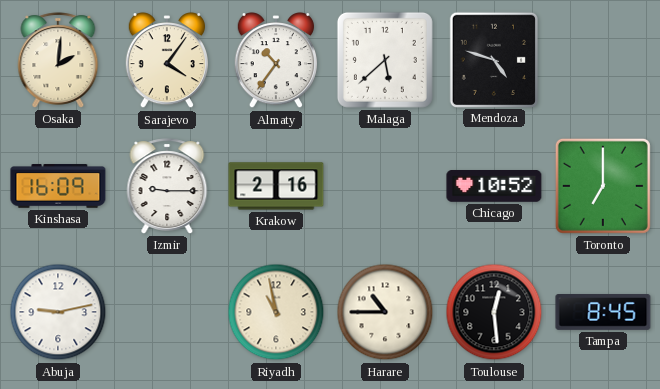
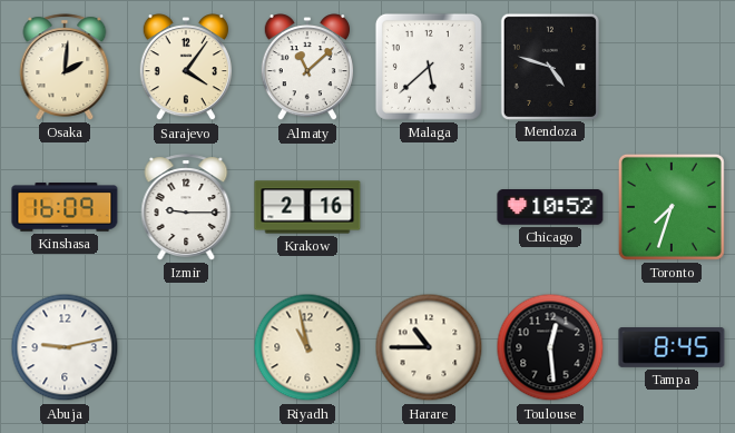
Almaty: 10:36 -> 11:08
Toronto: 7:00 -> 7:33
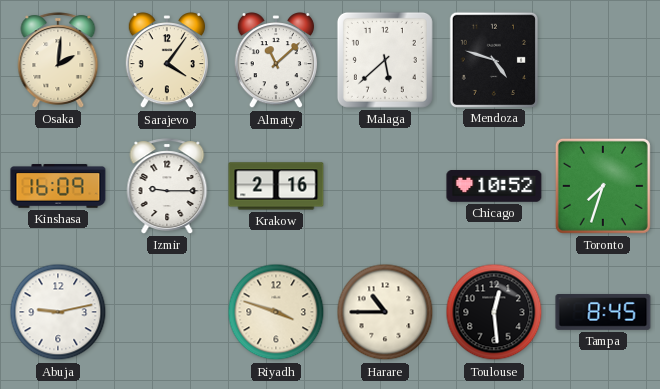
Riyadh: 10:58 -> 3:48
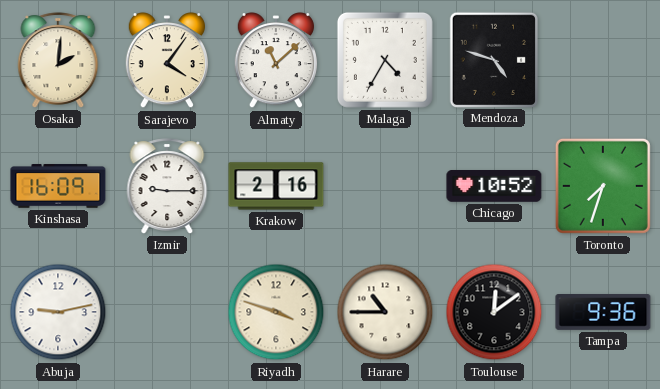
Malaga: 5:38 -> 4:35
Toulouse: 12:29 -> 12:09
Tampa: 8:45 -> 9:36
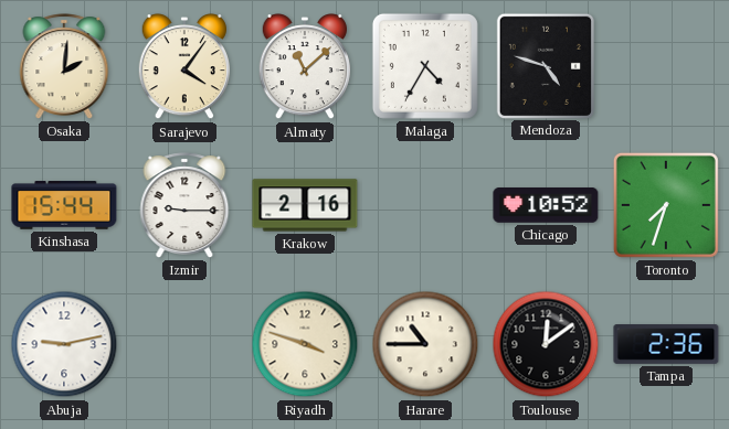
Kinshasa: 16:09 -> 15:44
Tampa: 9:36 -> 2:36
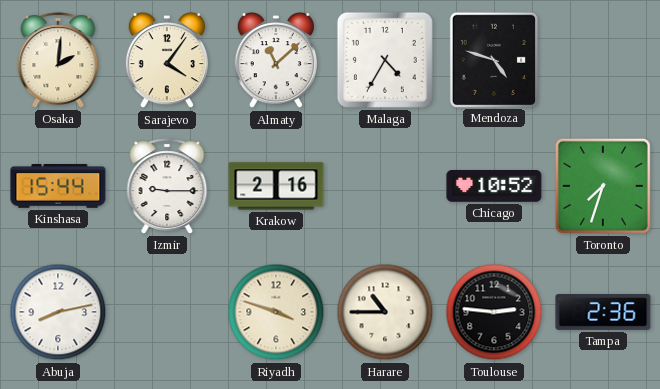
Abuja: 9:13 -> 8:13
Toulouse: 12:09 -> 2:46
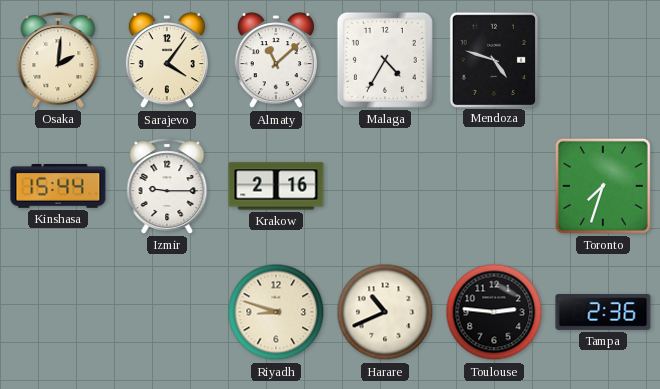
Chicago: 10:52 -> none
Abuja: 8:13 -> none
Riyadh: 3:48 -> 8:48
Harare: 10:45 -> 10:41
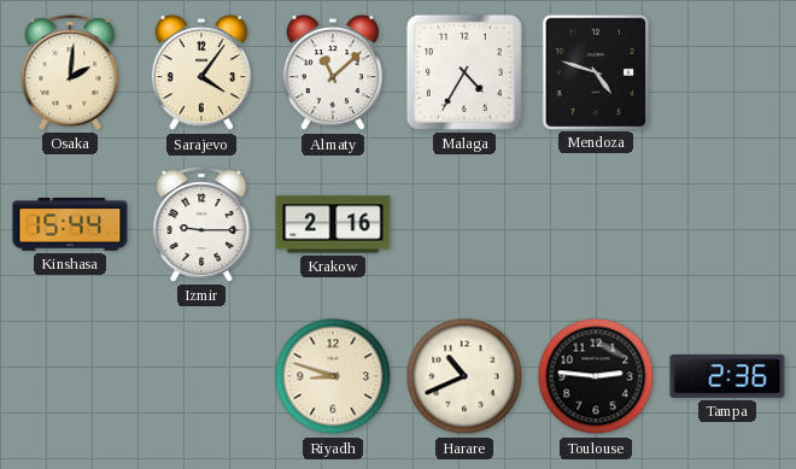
Toronto: 7:33 -> none
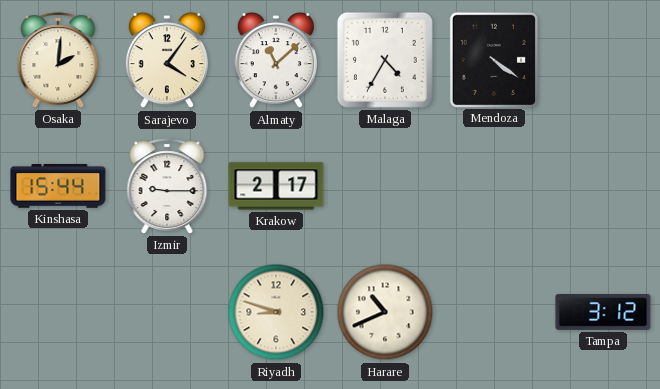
Mendoza: 4:48 -> 4:21
Krakow: 2:16 -> 2:17
Toulouse: 2:46 -> none
Tampa: 2:36 -> 3:12
